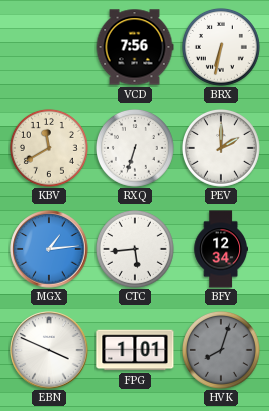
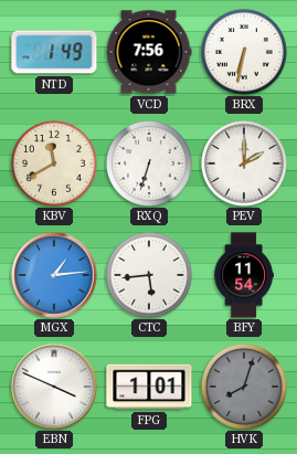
NTD: none -> 1:49
BFY: 12:34 -> 11:54
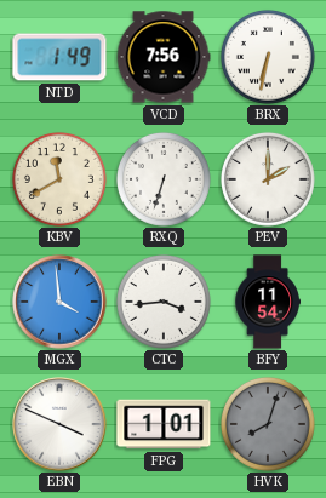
MGX: 1:14 -> 3:59
CTC: 5:44 -> 3:44
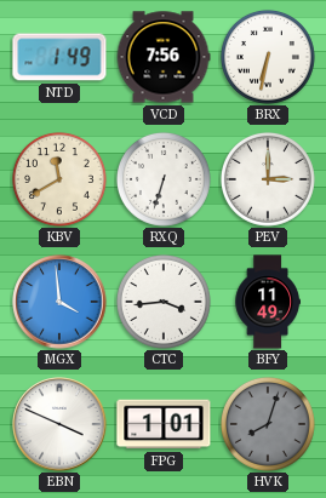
PEV: 2:00 -> 3:00
BFY: 11:54 -> 11:49
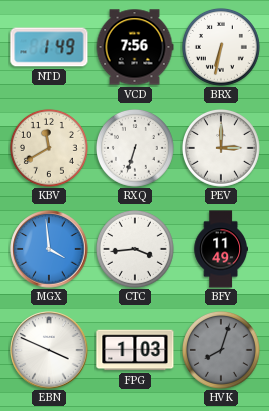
FPG: 1:01 -> 1:03
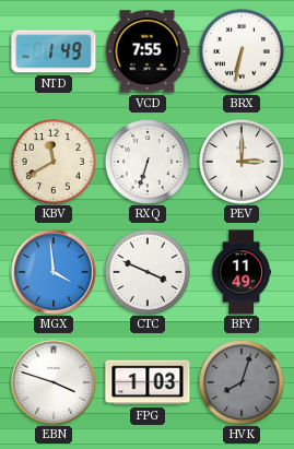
VCD: 7:56 -> 7:55
CTC: 3:44 -> 3:49
EBN: 3:49 -> 3:48
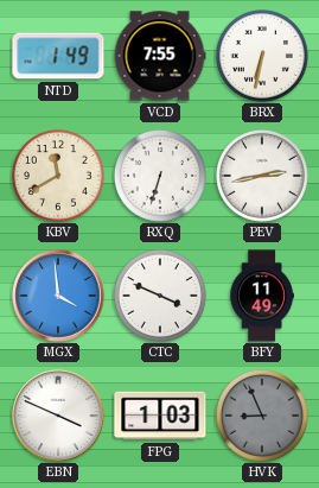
PEV: 3:00 -> 2:43
EBN: 3:48 -> 3:49
HVK: 8:03 -> 8:56
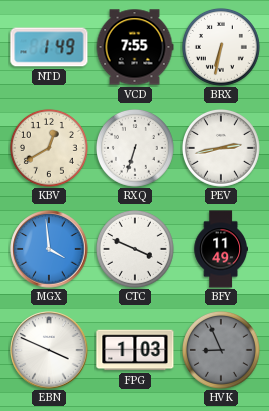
KBV: 11:40 -> 12:40
